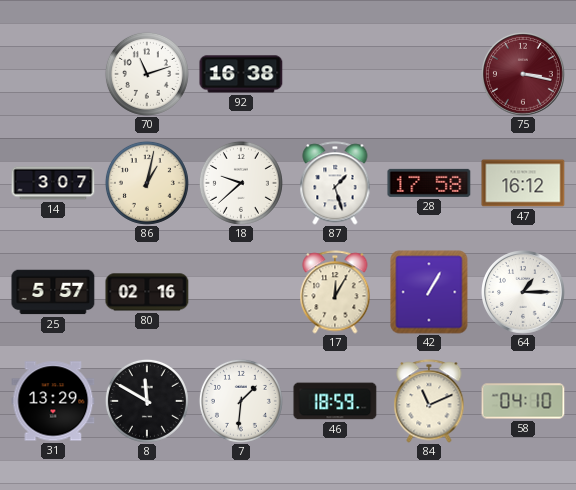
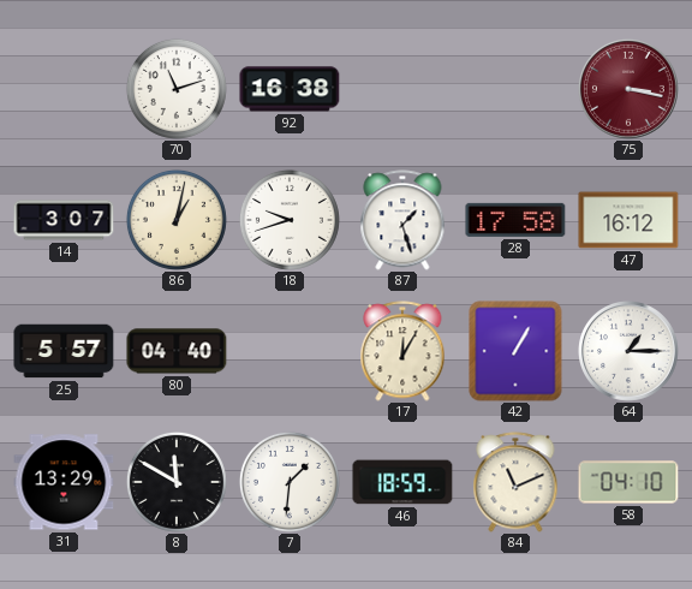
18: 9:38 -> 9:42
80: 02:16 -> 04:40
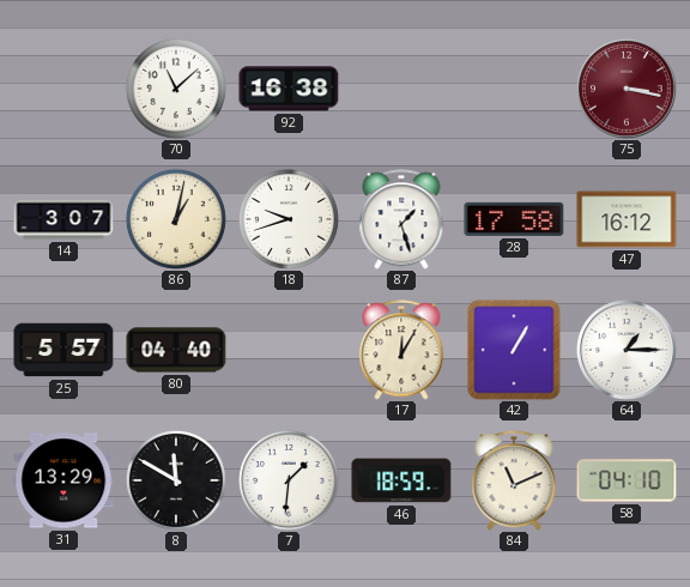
70: 11:12 -> 11:08
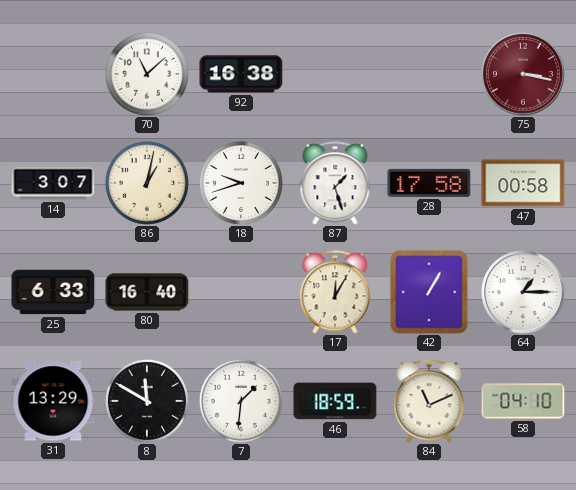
47: 16:12 -> 00:58
25: 5:57 -> 6:33
80: 04:40 -> 16:40
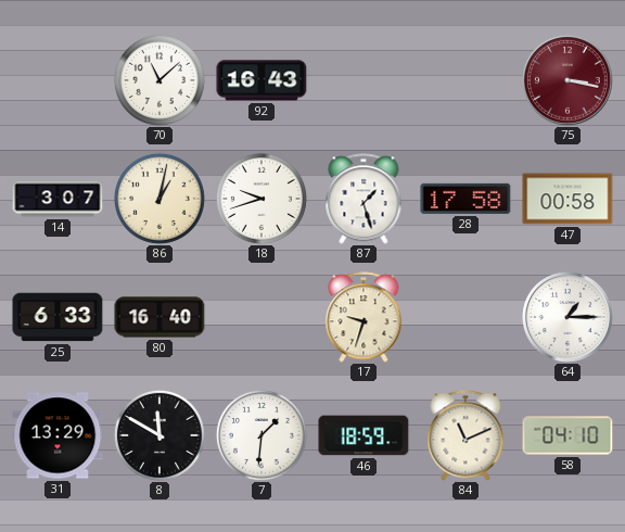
92: 16:38 -> 16:43
17: 12:05 -> 9:33
42: 1:05 -> none
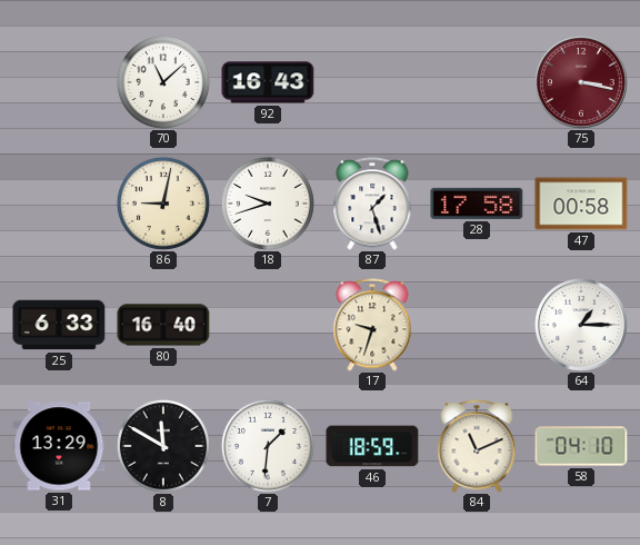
14: 3:07 -> none
86: 1:02 -> 9:02
